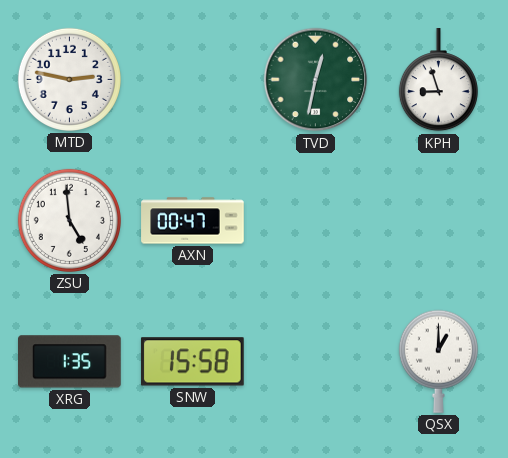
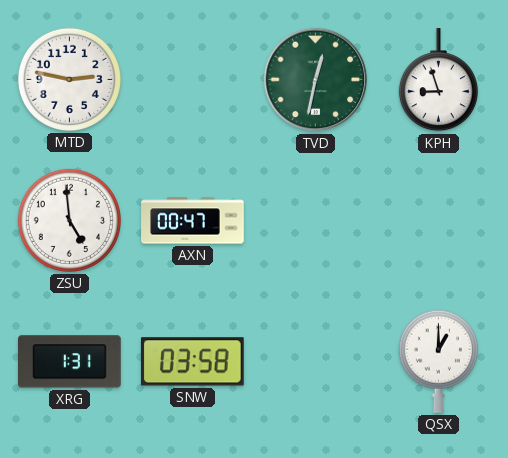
XRG: 1:35 -> 1:31
SNW: 15:58 -> 03:58
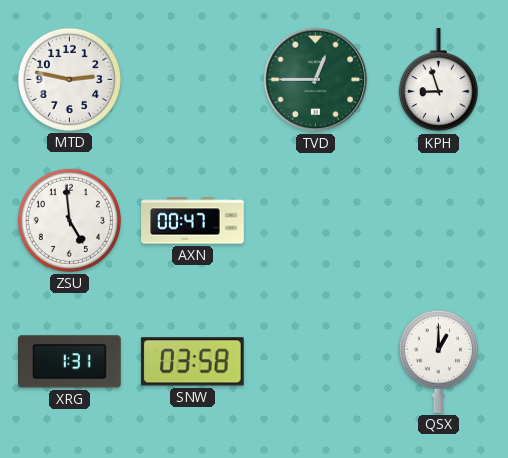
TVD: 12:32 -> 12:45
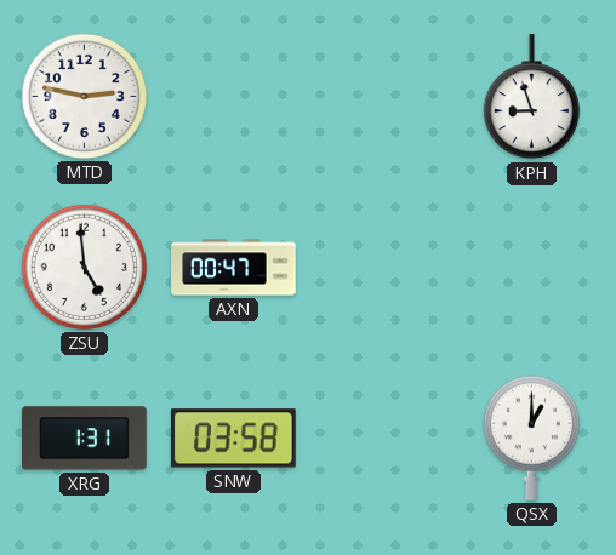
TVD: 12:45 -> none
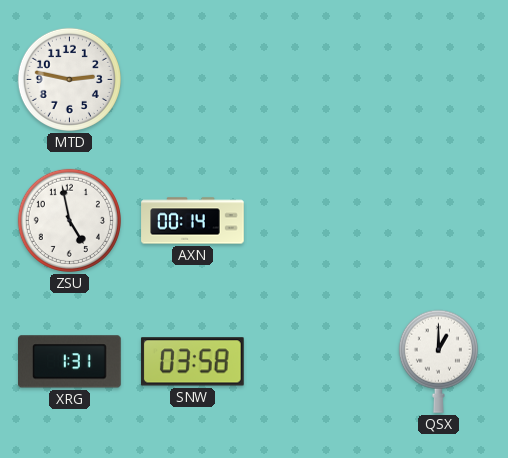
KPH: 8:57 -> none
ZSU: 4:59 -> 4:58
AXN: 00:47 -> 00:14
